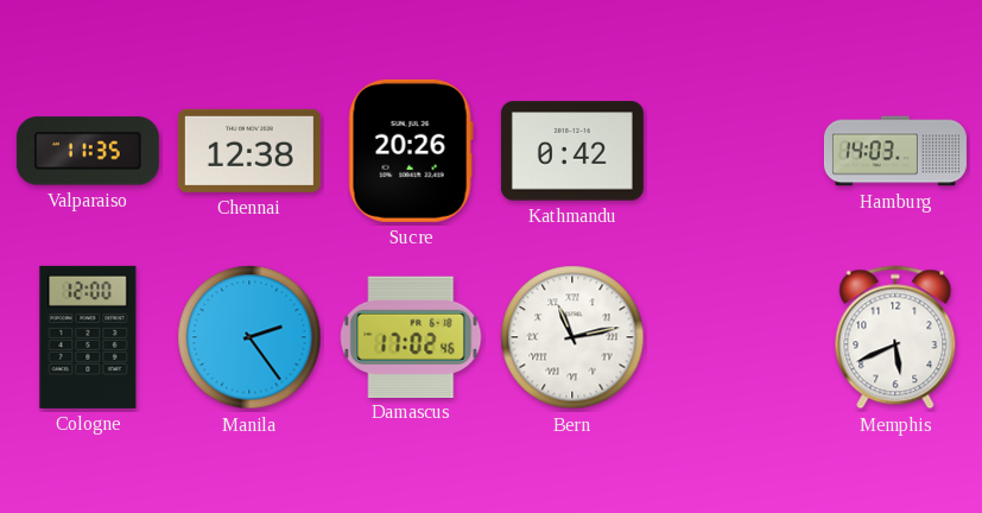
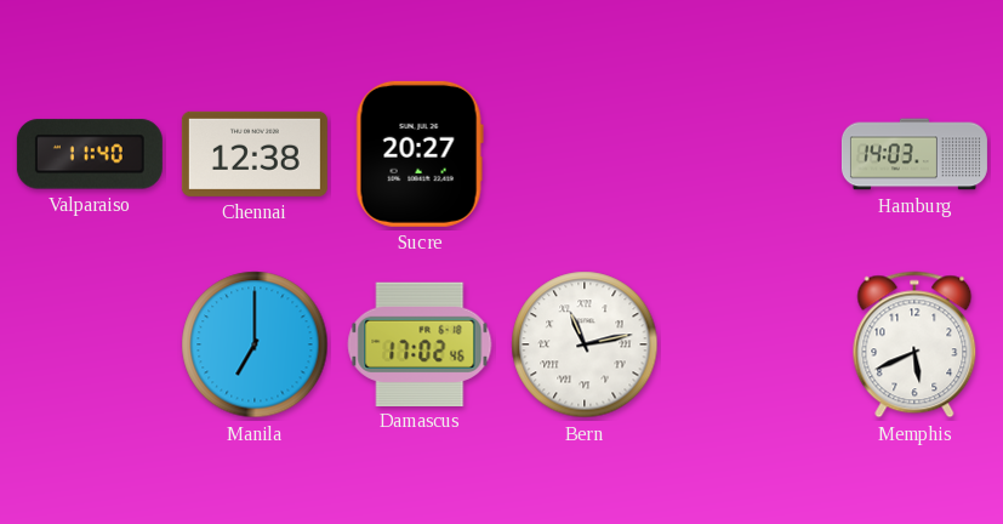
Valparaiso: 11:35 -> 11:40
Sucre: 20:26 -> 20:27
Kathmandu: 0:42 -> none
Cologne: 12:00 -> none
Manila: 2:24 -> 7:00
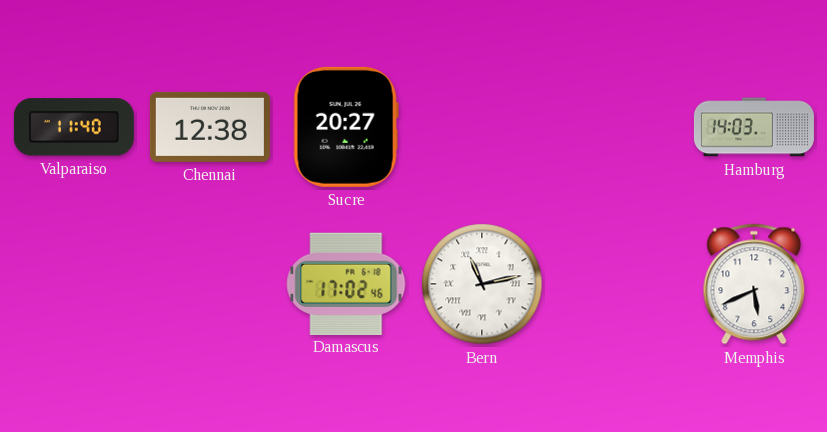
Manila: 7:00 -> none
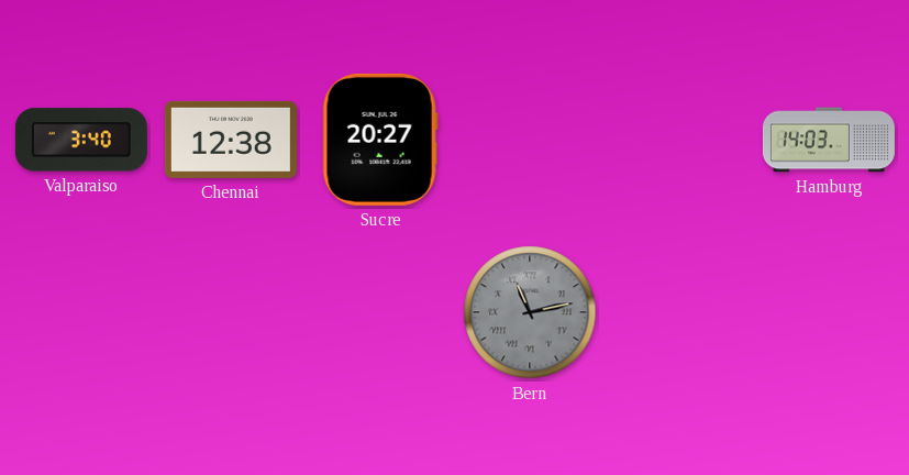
Valparaiso: 11:40 -> 3:40
Damascus: 17:02 -> none
Bern dial: white -> grey
Memphis: 5:41 -> none
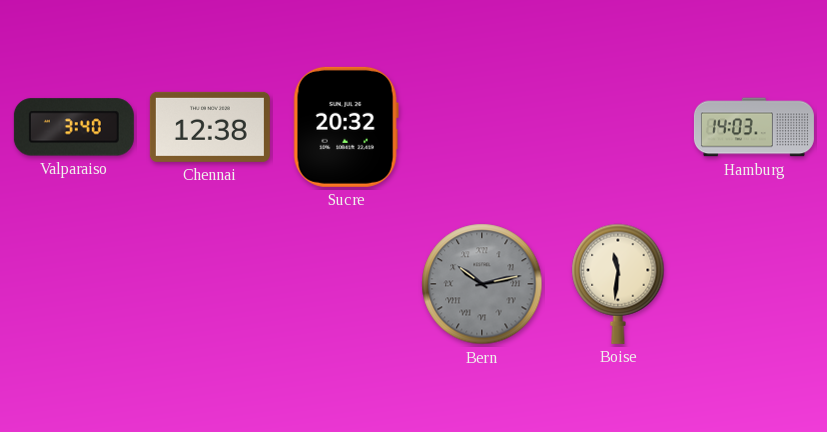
Sucre: 20:27 -> 20:32
Bern: 11:13 -> 10:13
Boise: none -> 11:31
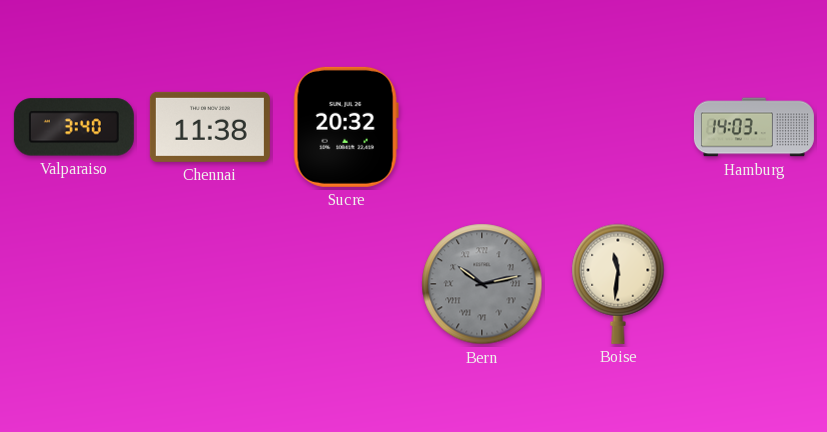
Chennai: 12:38 -> 11:38
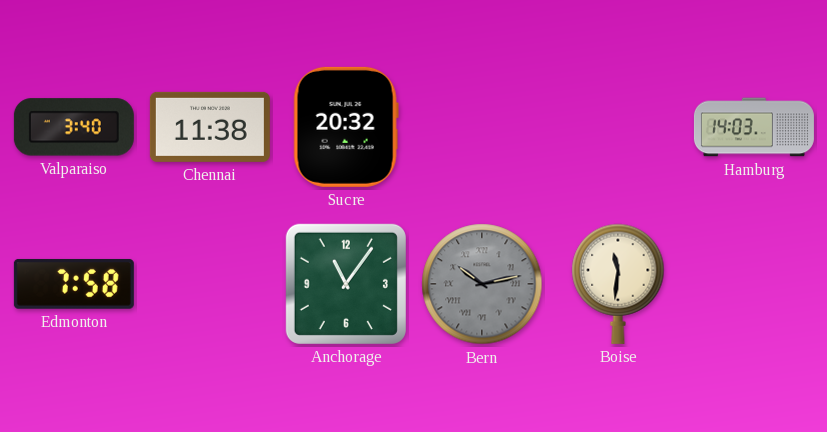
Edmonton: none -> 7:58
Anchorage: none -> 11:06
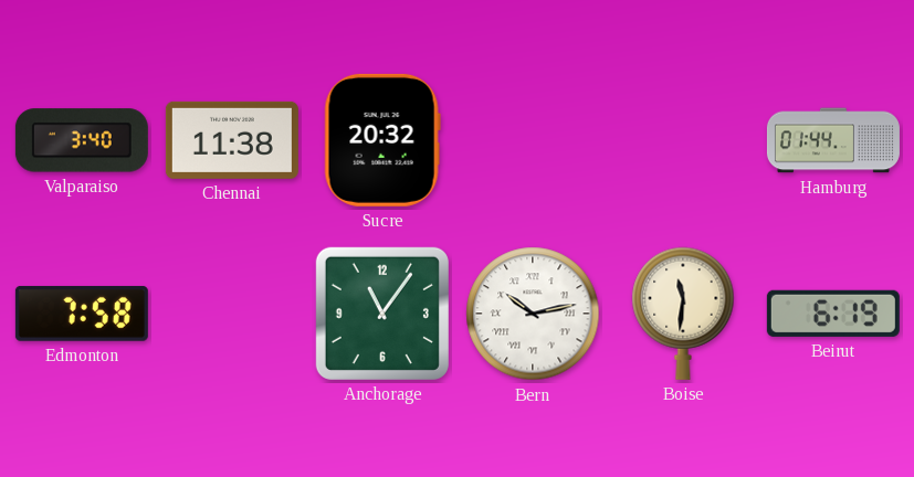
Hamburg: 14:03 -> 01:44
Bern dial: grey -> white
Beirut: none -> 6:19
